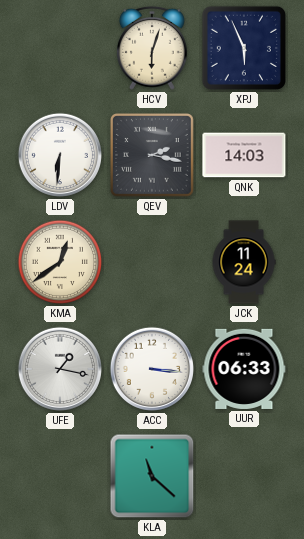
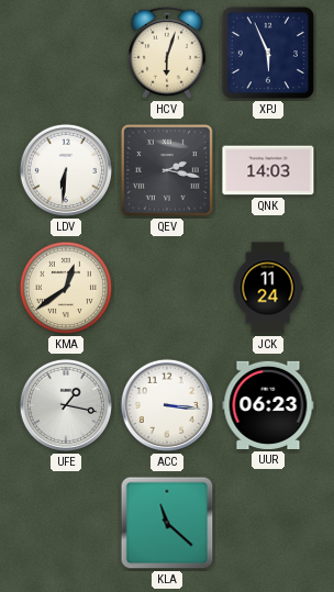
UUR: 06:33 -> 06:23
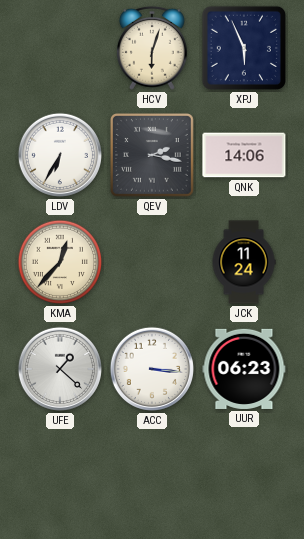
LDV: 6:31 -> 6:35
QNK: 14:03 -> 14:06
KMA: 12:39 -> 12:37
UFE: 1:17 -> 1:22
KLA: 11:22 -> none
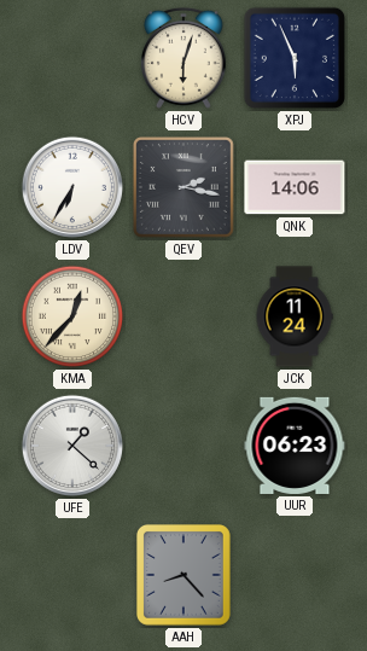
ACC: 3:16 -> none
AAH: none -> 8:23
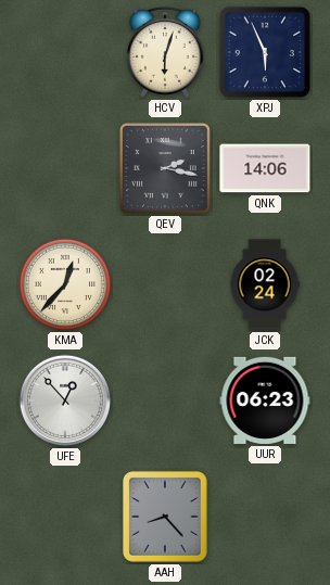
LDV: 6:35 -> none
JCK: 11:24 -> 02:24
UFE: 1:22 -> 12:53
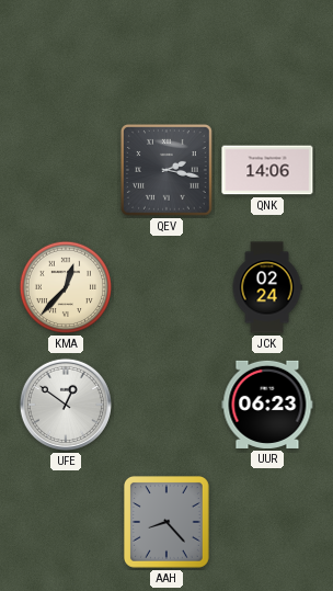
HCV: 6:03 -> none
XPJ: 5:56 -> none
UFE: 12:53 -> 12:51
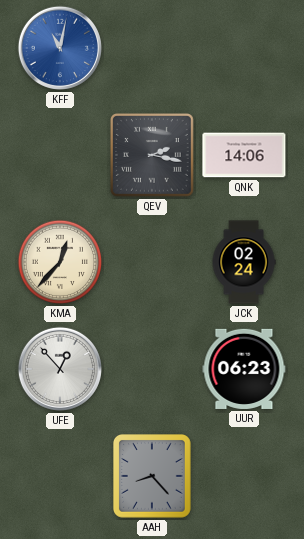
KFF: none -> 11:02
UFE: 12:51 -> 12:53
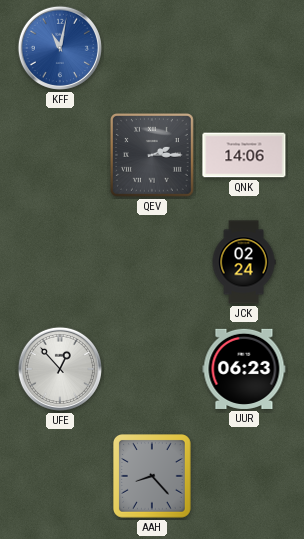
QEV: 2:17 -> 2:15
KMA: 12:37 -> none
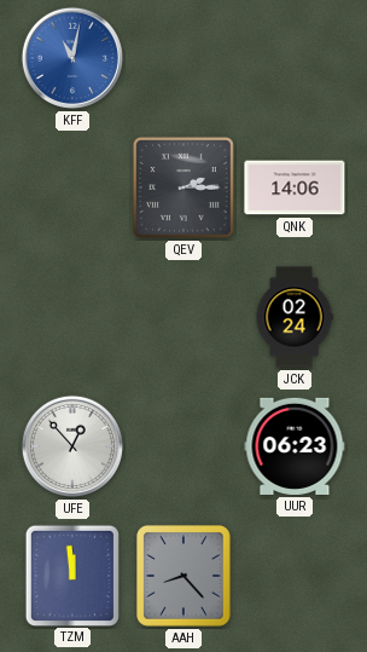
TZM: none -> 11:59
